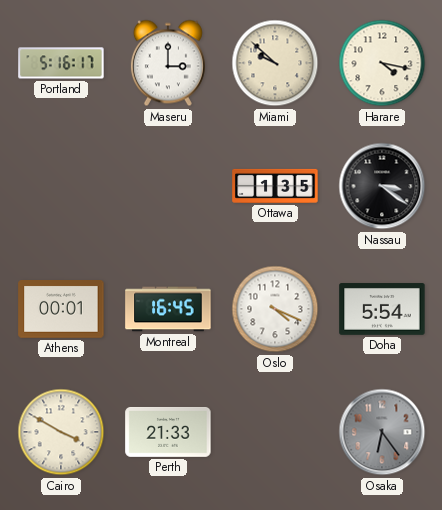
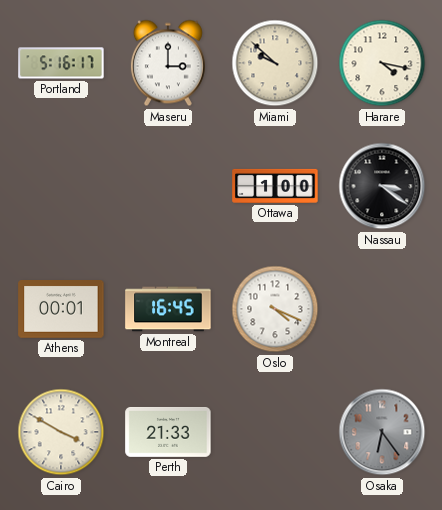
Ottawa: 1:35 -> 1:00
Doha: 5:54 -> none
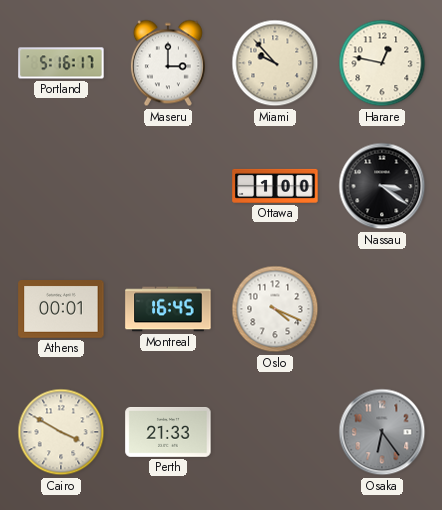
Miami: 9:52 -> 9:53
Harare: 4:17 -> 12:47
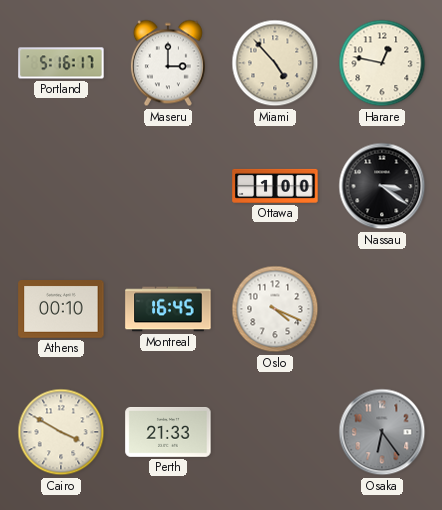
Miami: 9:53 -> 4:53
Athens: 00:01 -> 00:10
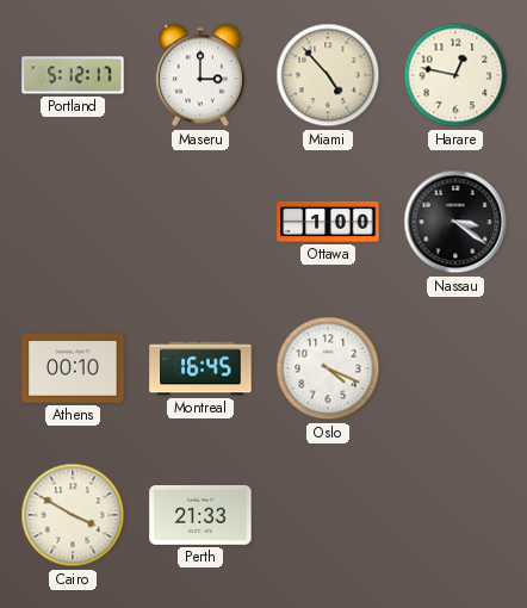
Portland: 5:16 -> 5:12
Osaka: 6:24 -> none
